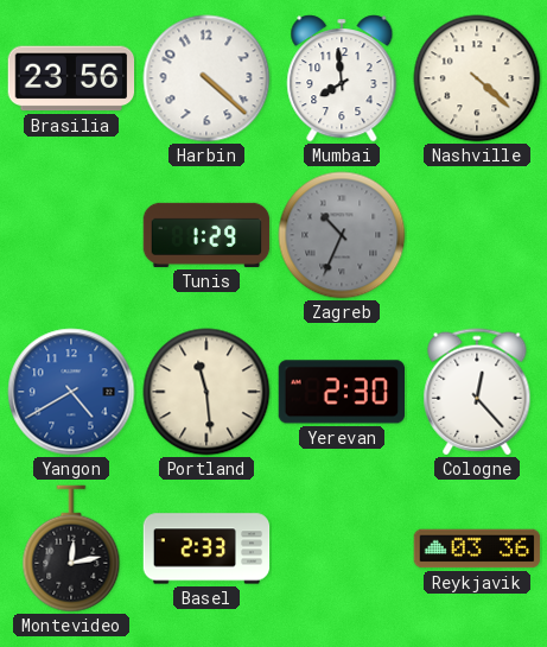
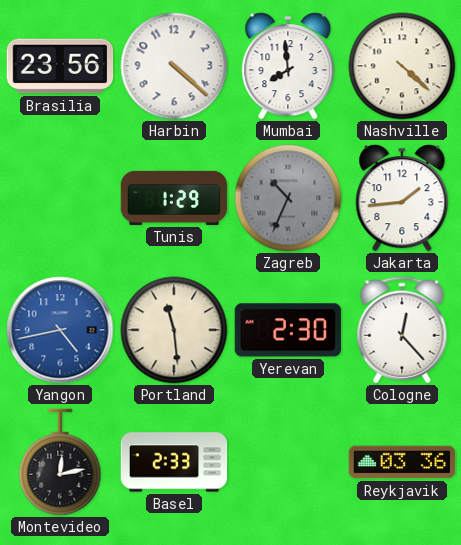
Jakarta: none -> 1:44
Yangon: 4:40 -> 4:43
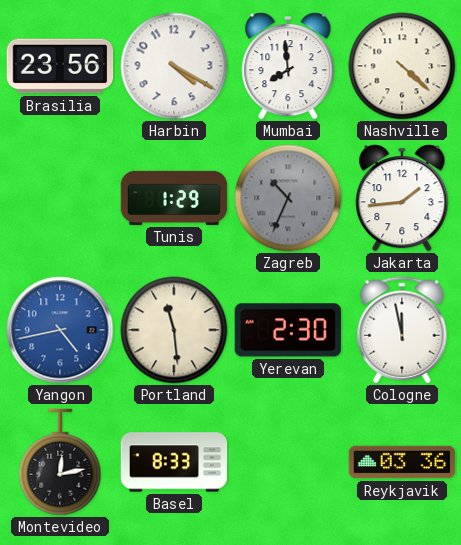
Harbin: 4:22 -> 4:20
Cologne: 12:23 -> 11:58
Basel: 2:33 -> 8:33
